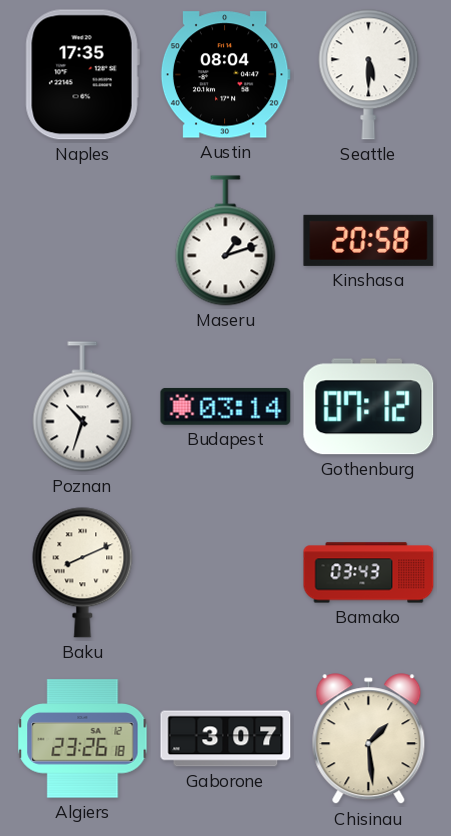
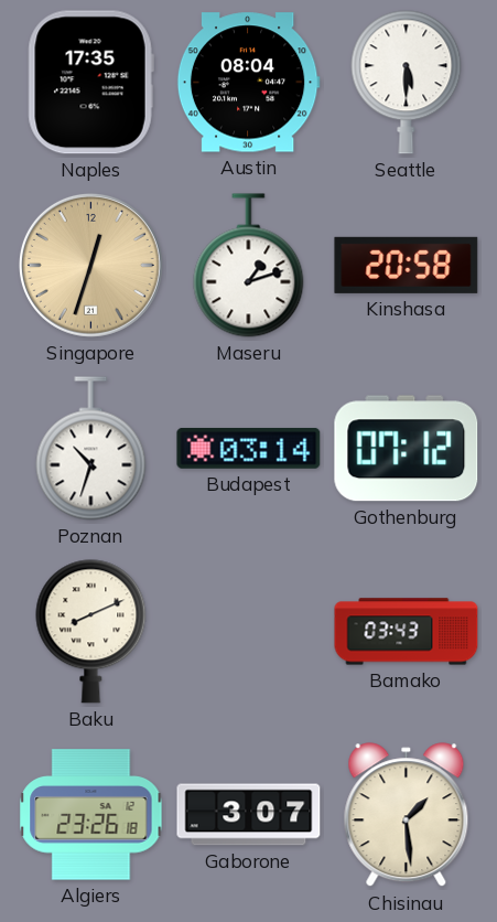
Singapore: none -> 12:33
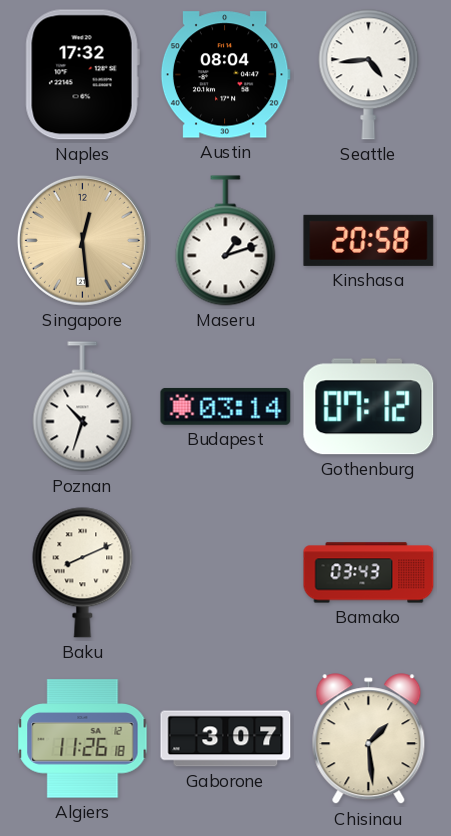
Naples: 17:35 -> 17:32
Seattle: 5:30 -> 4:44
Singapore: 12:33 -> 12:29
Algiers: 23:26 -> 11:26
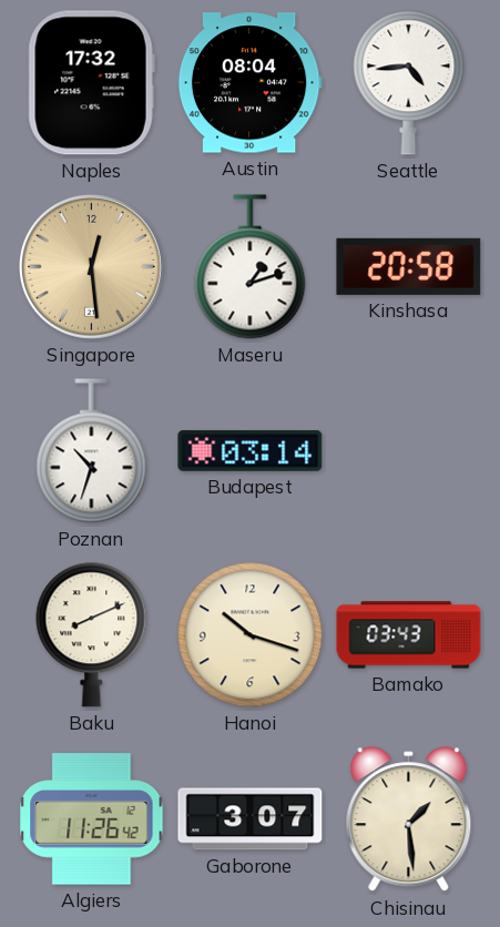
Gothenburg: 07:12 -> none
Hanoi: none -> 10:18
Algiers: 11:26:18 -> 11:26:42
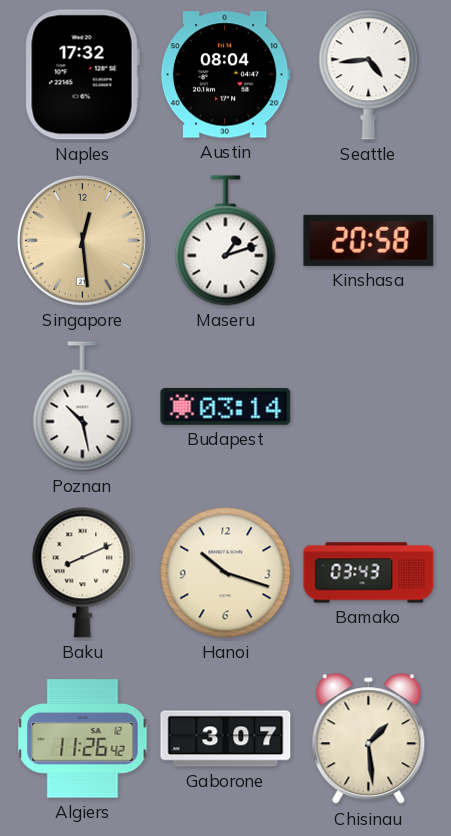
Poznan: 10:33 -> 10:28
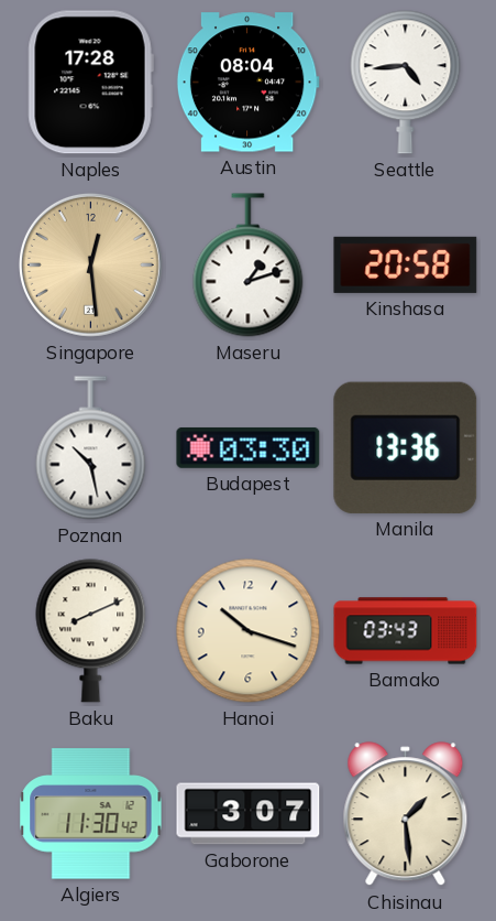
Naples: 17:32 -> 17:28
Budapest: 03:14 -> 03:30
Manila: none -> 13:36
Algiers: 11:26 -> 11:30
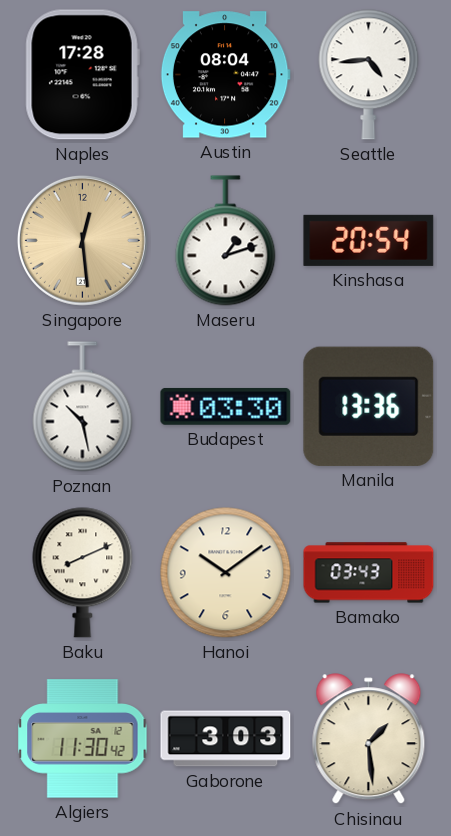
Kinshasa: 20:58 -> 20:54
Hanoi: 10:18 -> 10:09
Gaborone: 3:07 -> 3:03
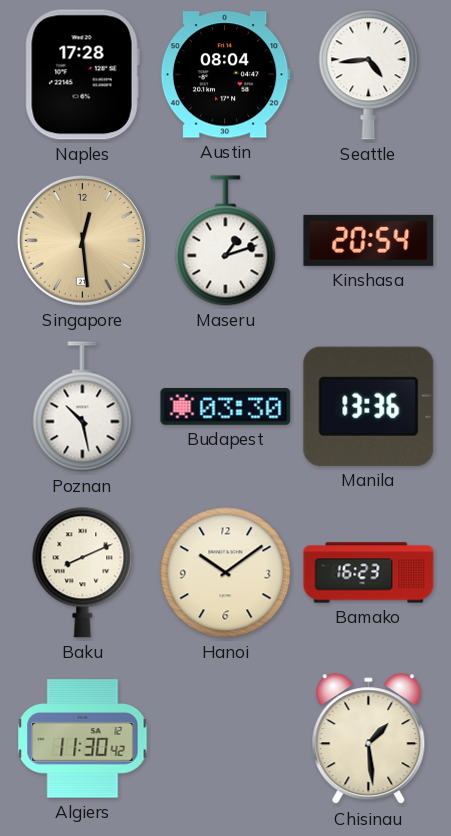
Bamako: 03:43 -> 16:23
Gaborone: 3:03 -> none
